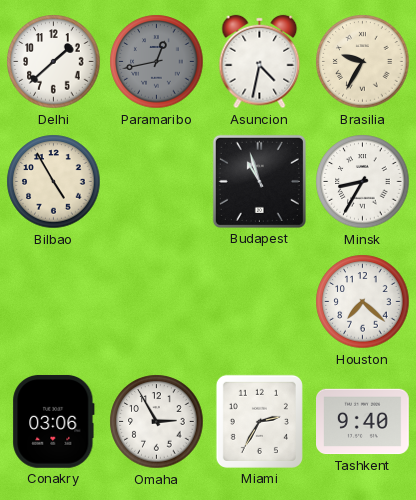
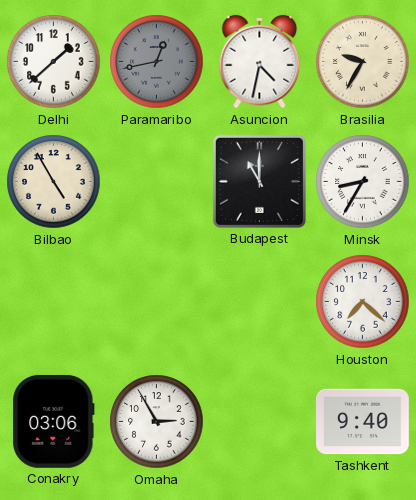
Budapest: 10:57 -> 11:00
Miami: 2:35 -> none
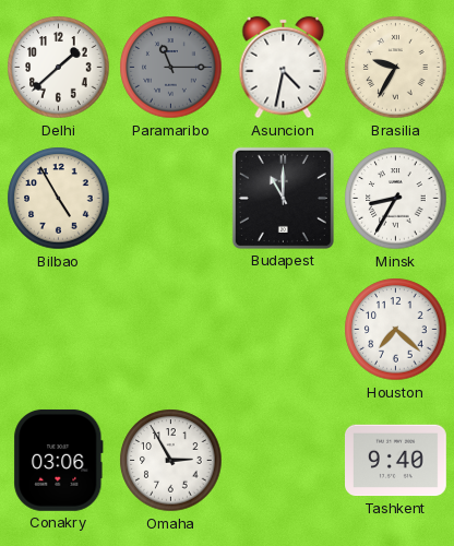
Paramaribo: 12:43 -> 11:15
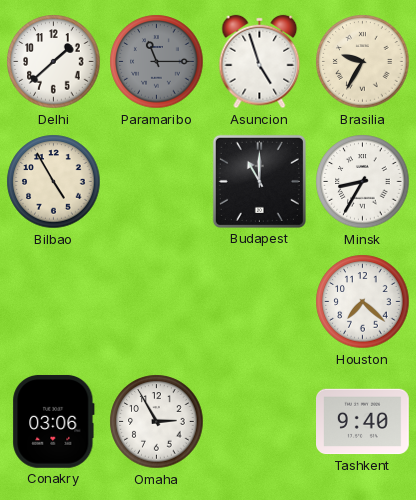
Asuncion: 4:32 -> 4:57
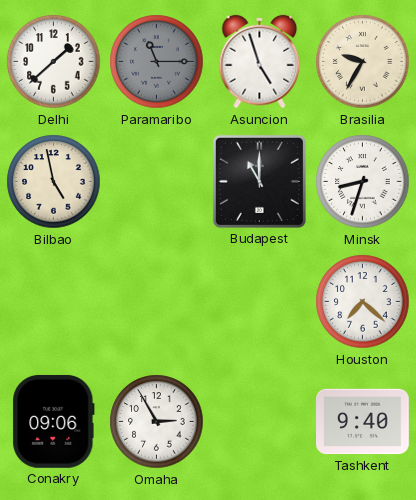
Bilbao: 4:55 -> 4:58
Minsk: 8:35 -> 8:33
Conakry: 03:06 -> 09:06
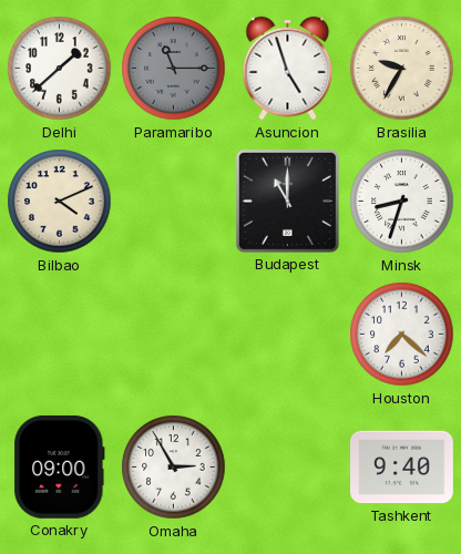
Bilbao: 4:58 -> 4:11
Conakry: 09:06 -> 09:00
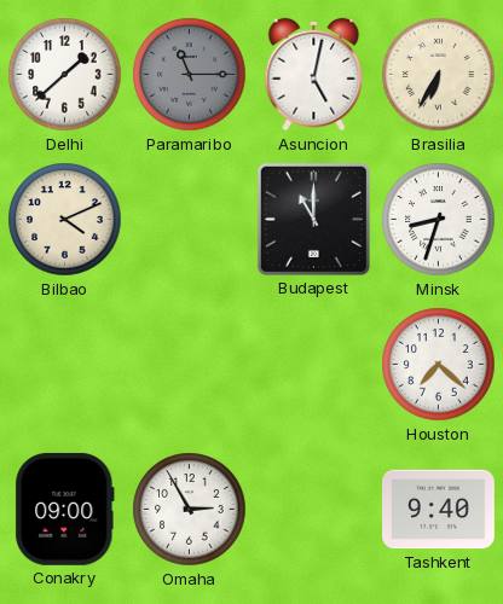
Asuncion: 4:57 -> 5:02
Brasilia: 9:35 -> 6:35
